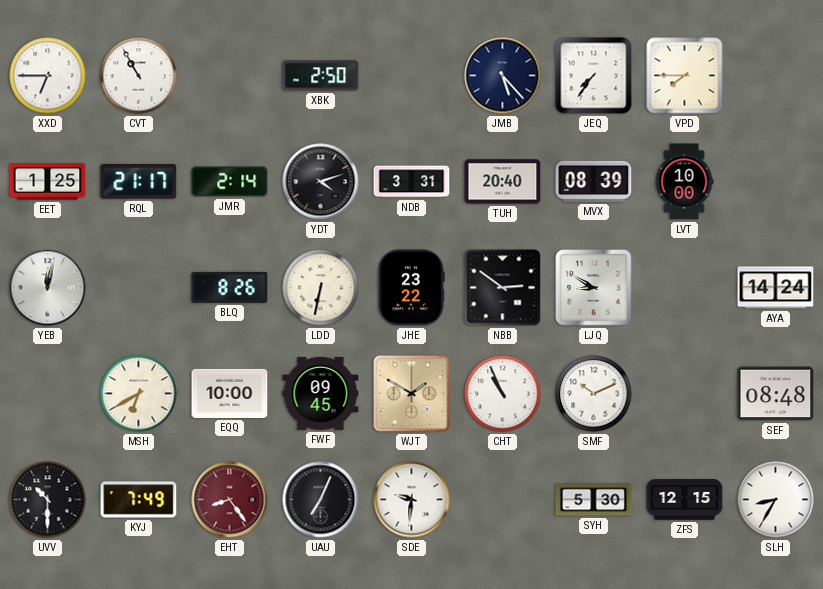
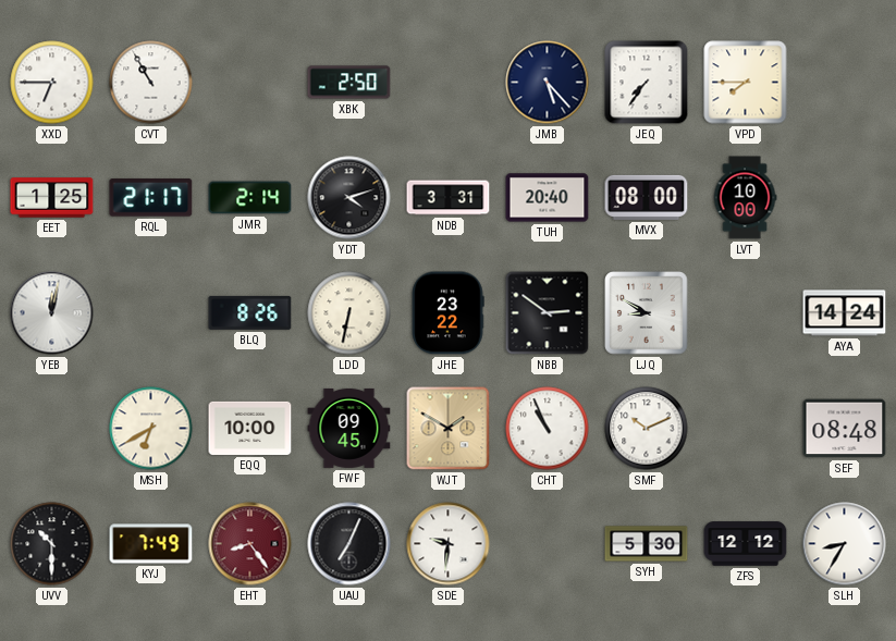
MVX: 08:39 -> 08:00
ZFS: 12:15 -> 12:12
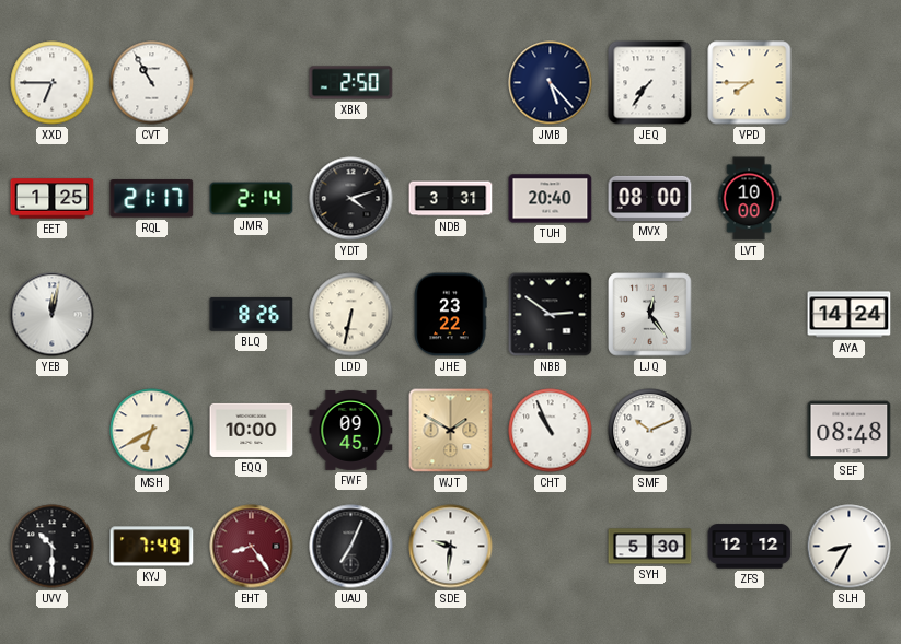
LJQ: 8:50 -> 12:24
